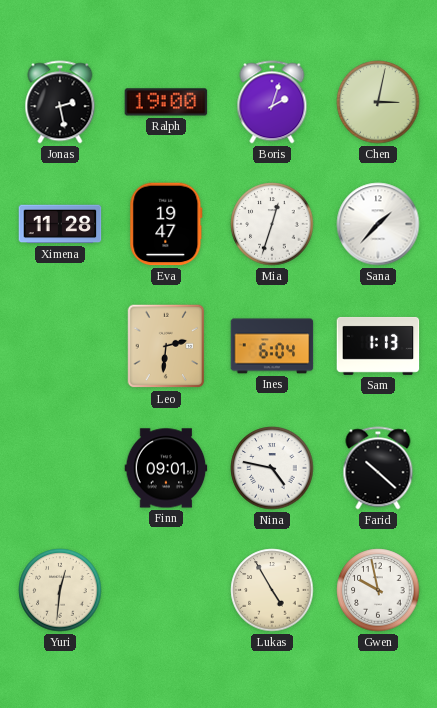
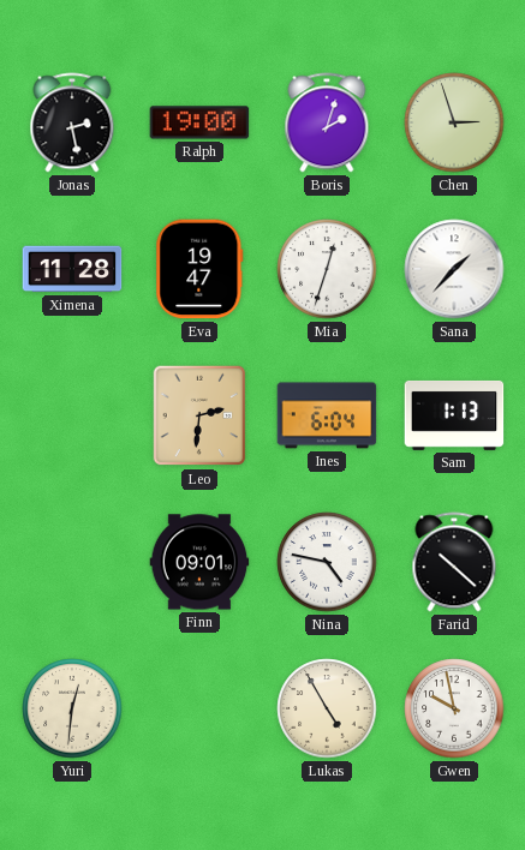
Chen: 3:02 -> 2:57
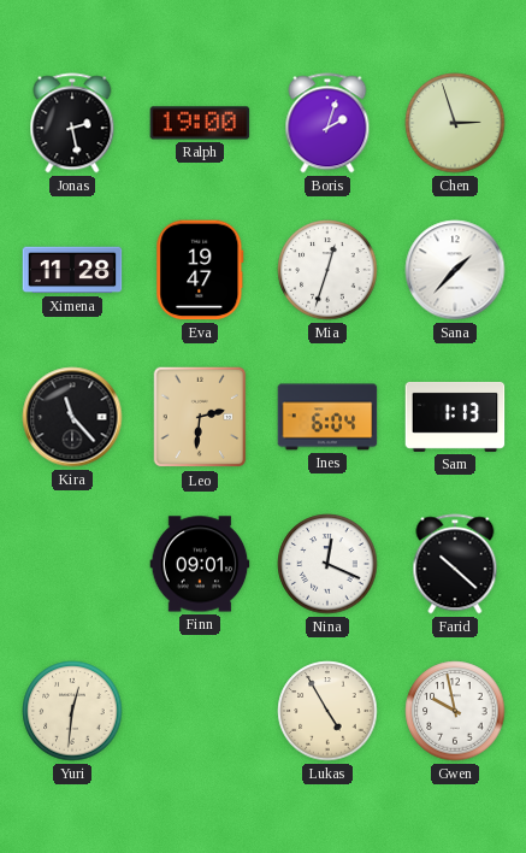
Kira: none -> 11:23
Nina: 4:47 -> 12:19
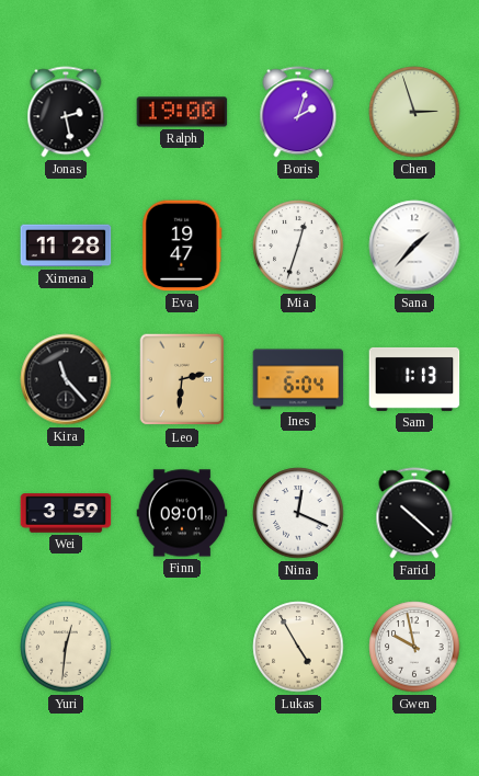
Wei: none -> 3:59
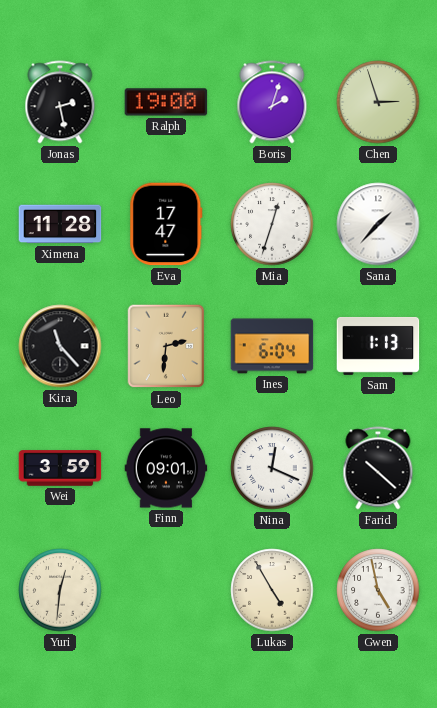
Eva: 19:47 -> 17:47
Gwen: 9:58 -> 4:58
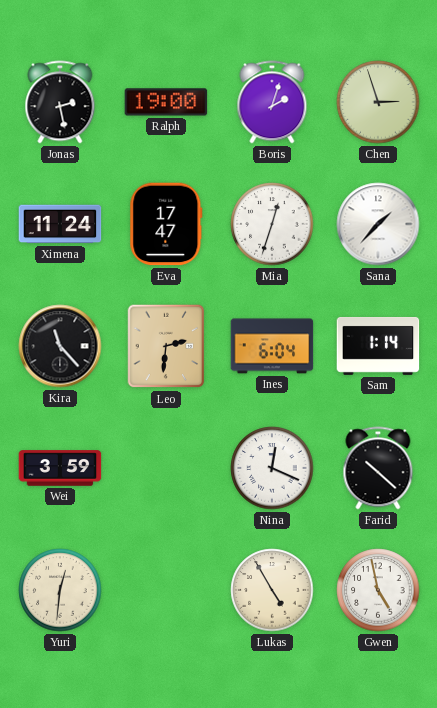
Ximena: 11:28 -> 11:24
Sam: 1:13 -> 1:14
Finn: 09:01 -> none
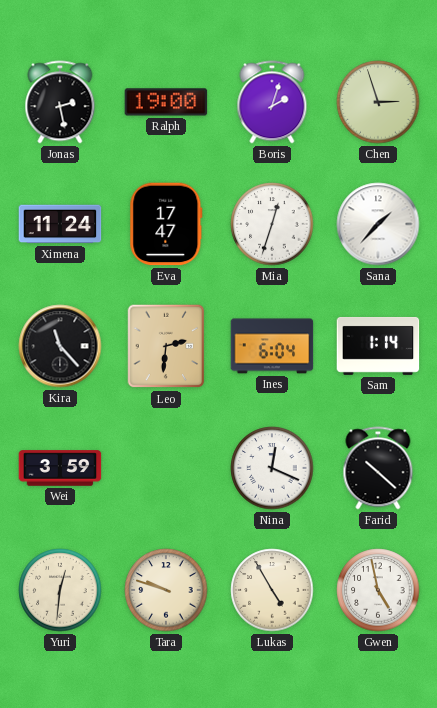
Tara: none -> 9:48
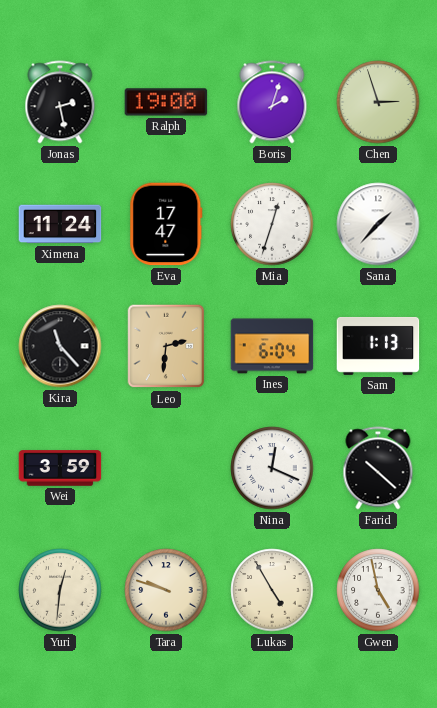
Sam: 1:14 -> 1:13
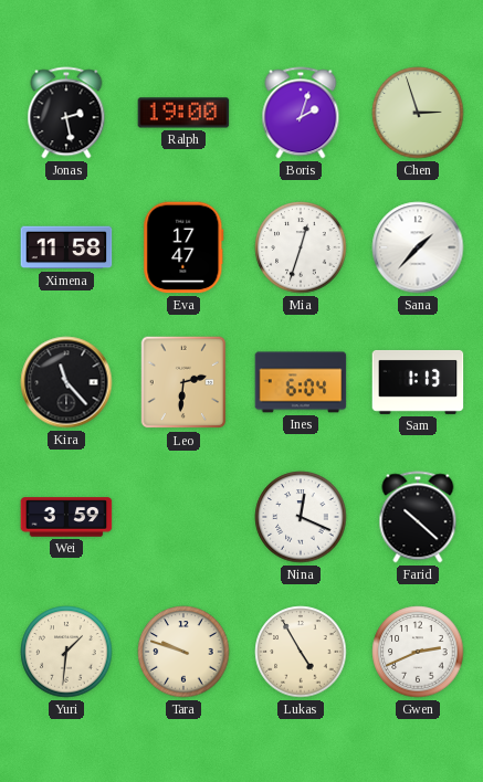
Ximena: 11:24 -> 11:58
Yuri: 12:31 -> 1:31
Gwen: 4:58 -> 2:41
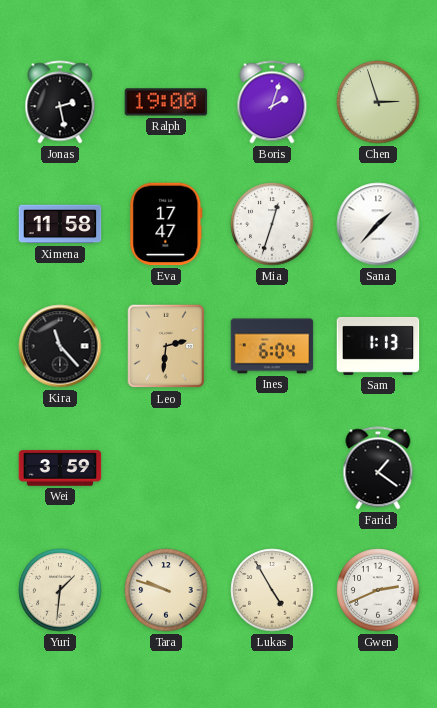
Nina: 12:19 -> none
Farid: 10:22 -> 1:21
